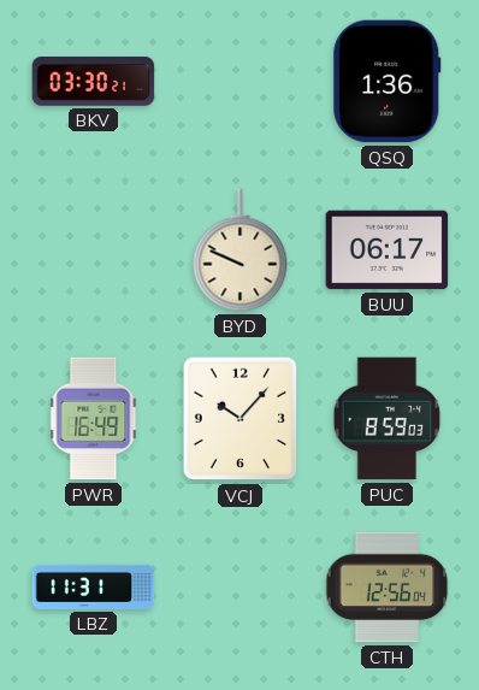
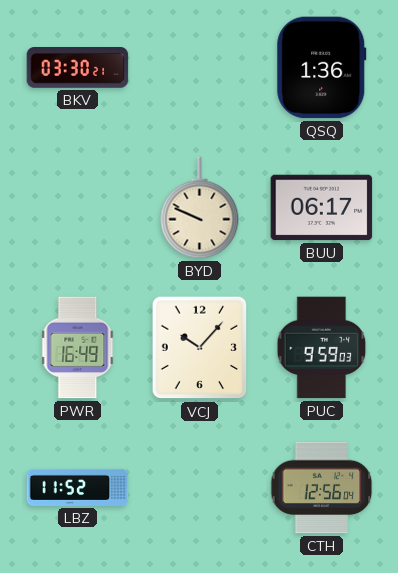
PUC: 8:59 -> 9:59
LBZ: 11:31 -> 11:52
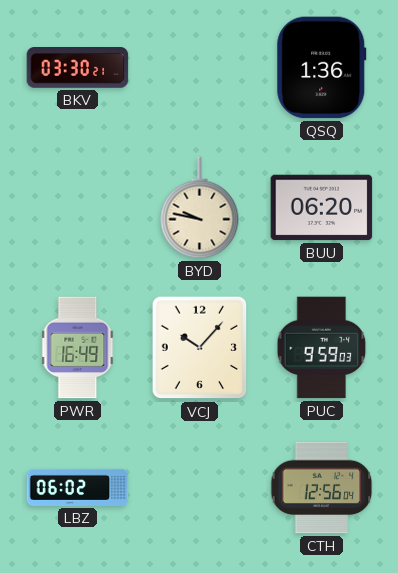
BYD: 9:49 -> 9:47
BUU: 06:17 -> 06:20
LBZ: 11:52 -> 06:02
